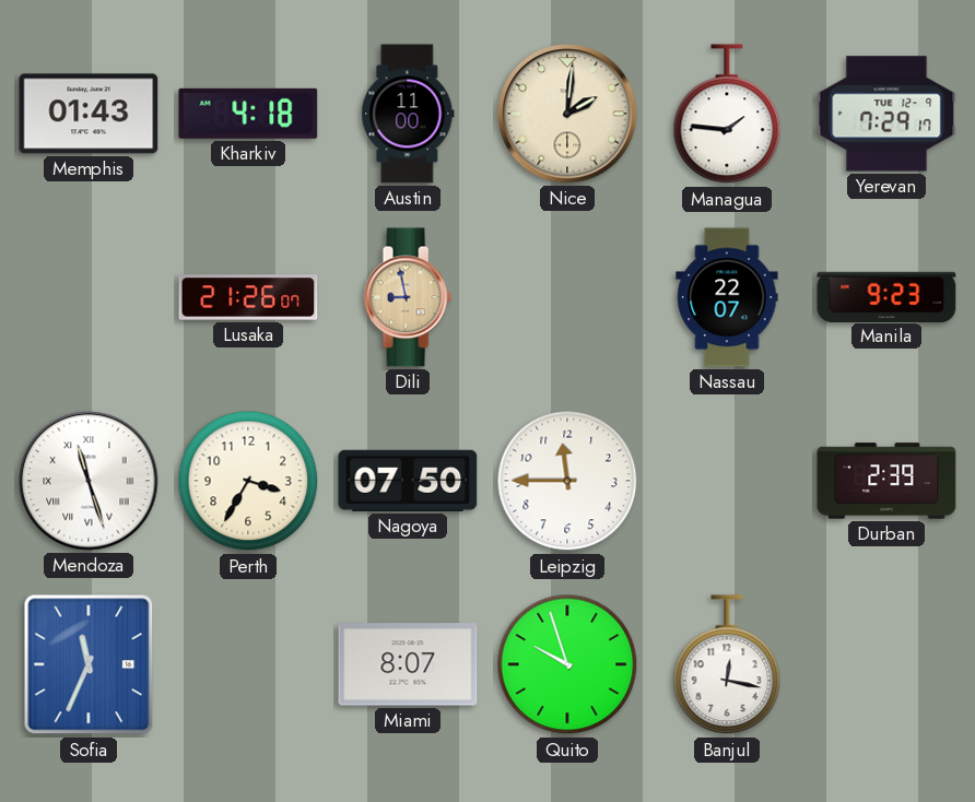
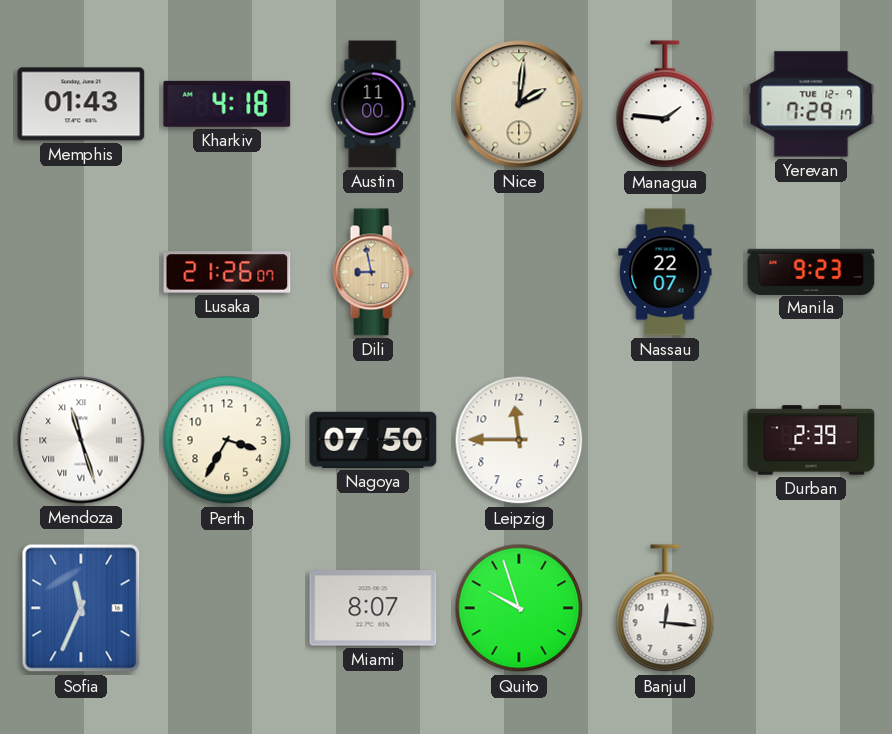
Banjul: 12:17 -> 12:16
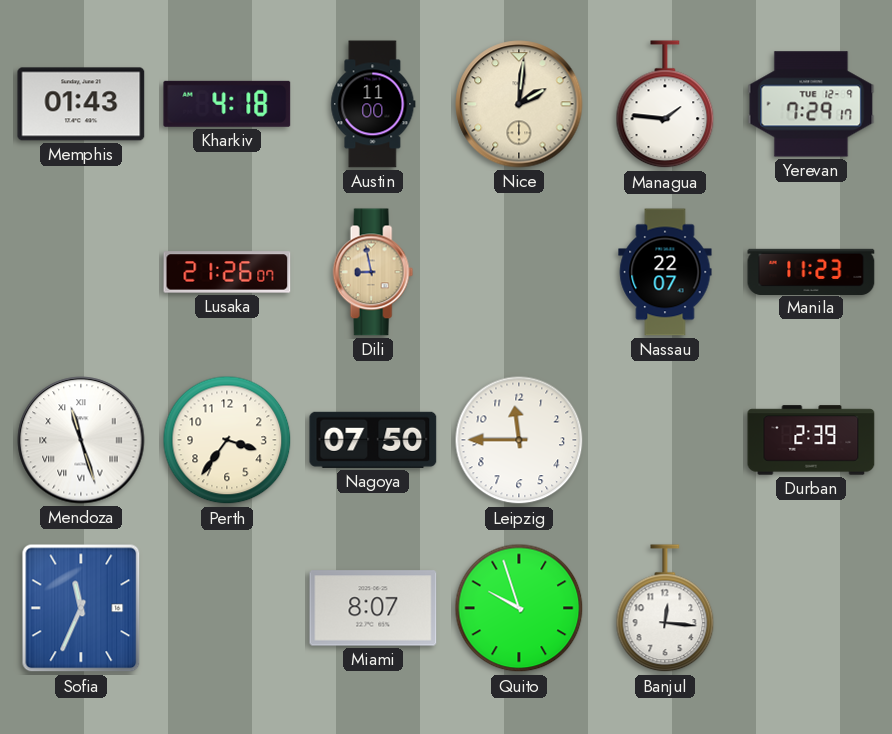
Manila: 9:23 -> 11:23
Perth: 3:35 -> 3:36
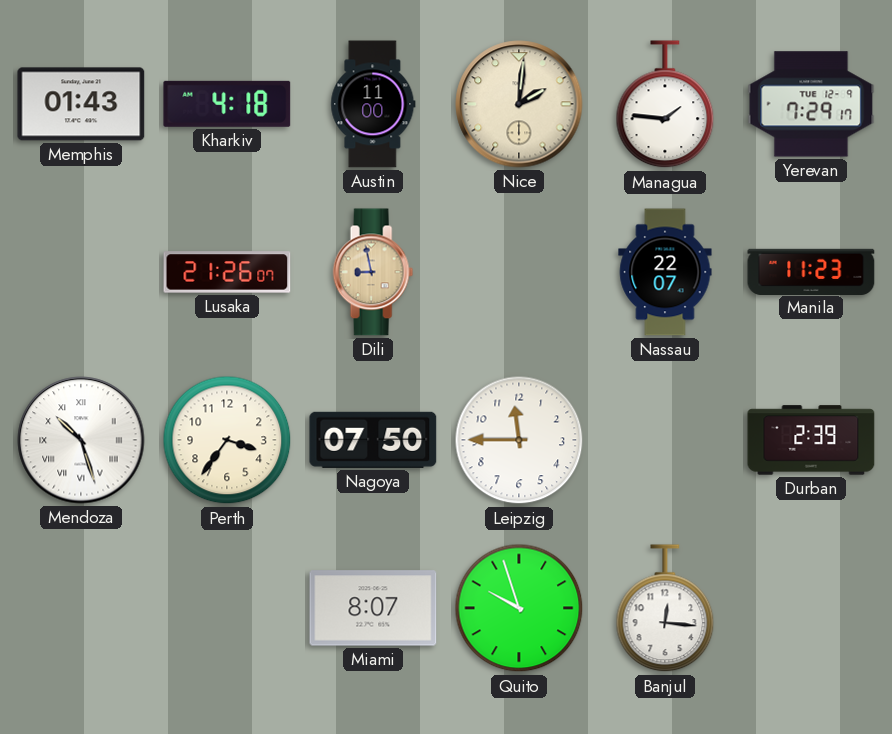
Mendoza: 11:27 -> 10:27
Sofia: 11:34 -> none
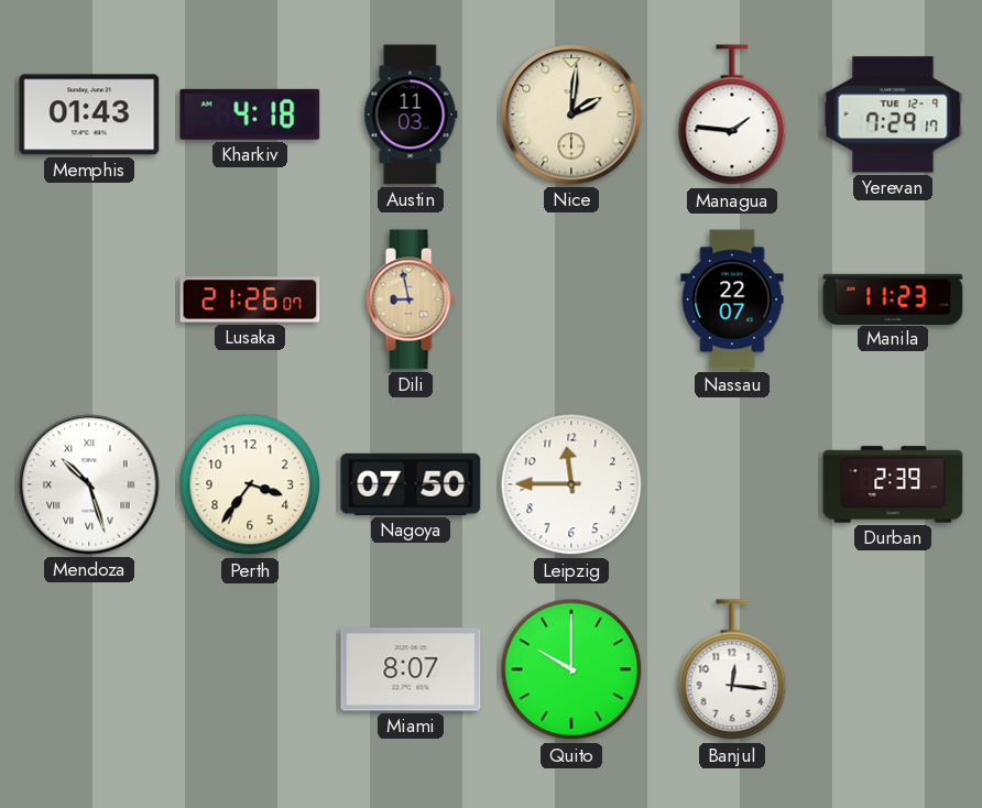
Austin: 11:00 -> 11:03
Quito: 9:57 -> 10:00
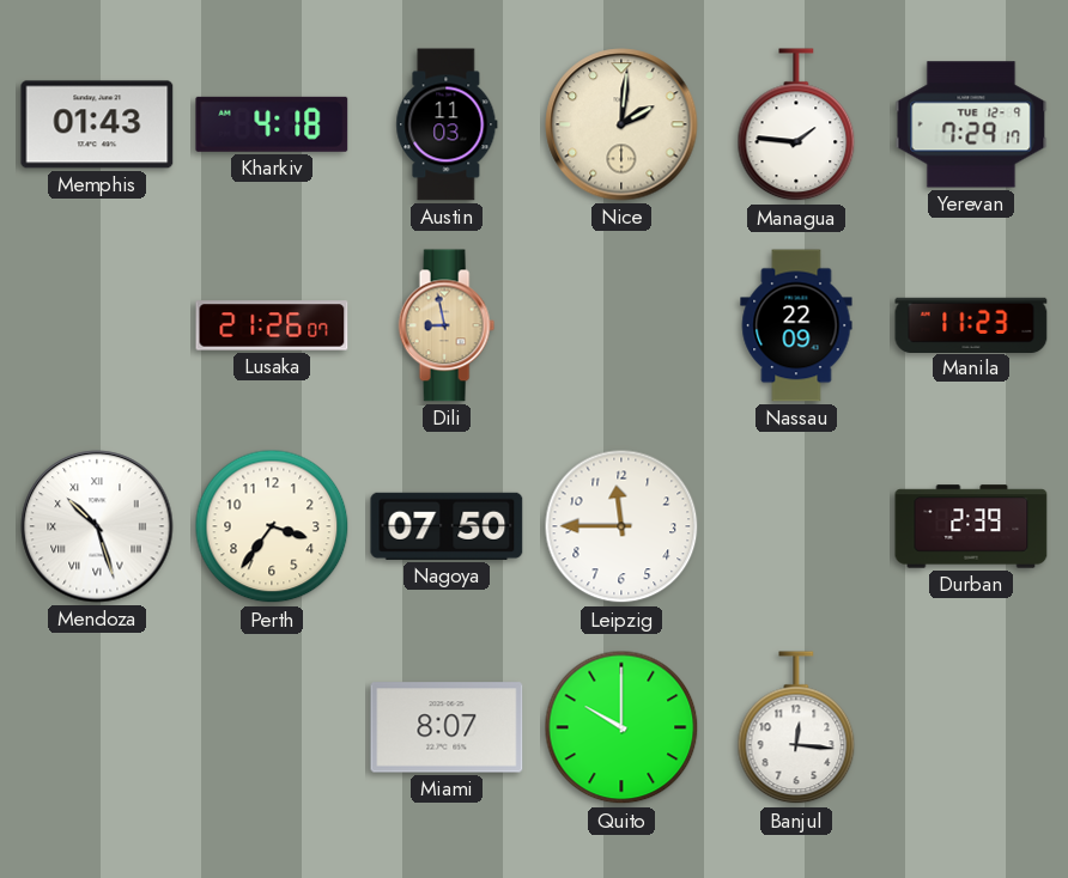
Nassau: 22:07 -> 22:09
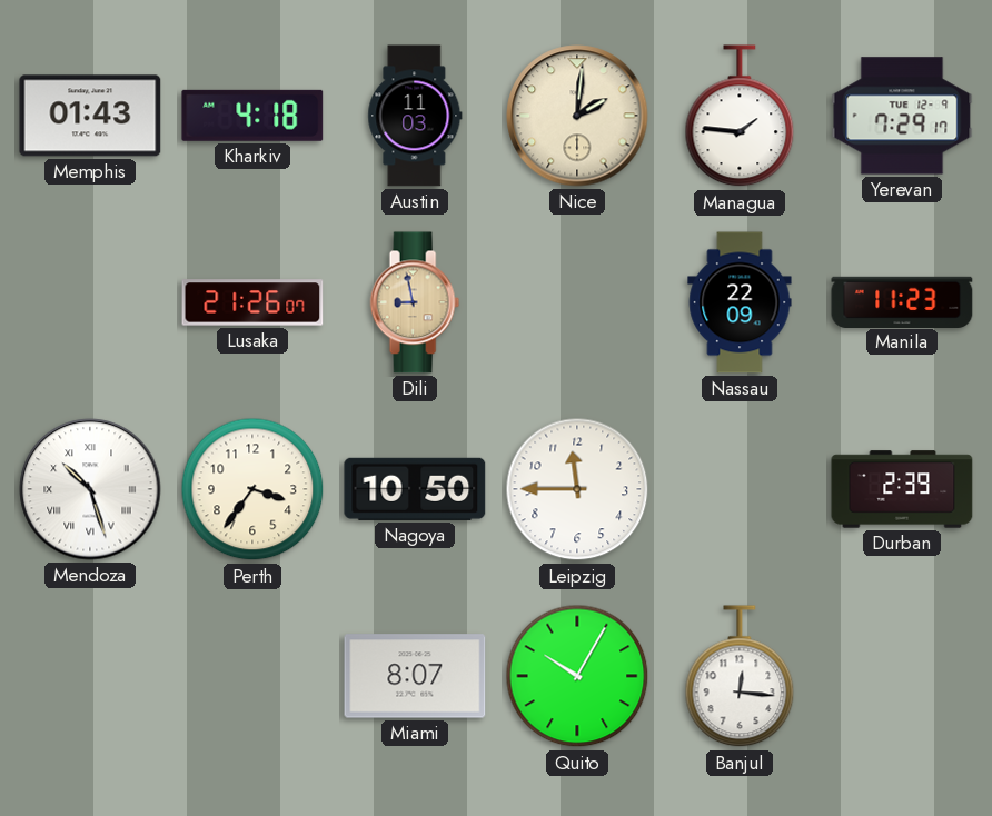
Nagoya: 07:50 -> 10:50
Quito: 10:00 -> 10:05
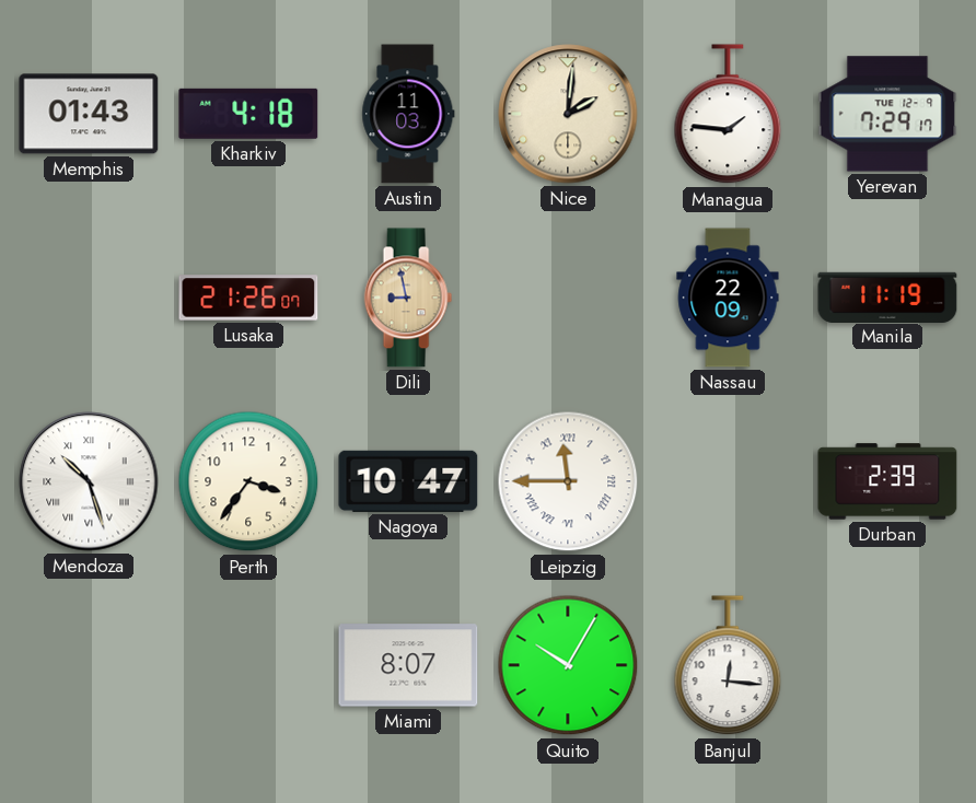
Manila: 11:23 -> 11:19
Nagoya: 10:50 -> 10:47
Leipzig numerals: Arabic -> Roman
